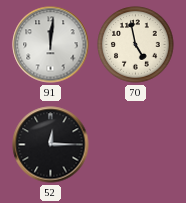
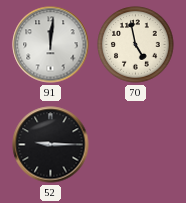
52: 12:15 -> 9:15
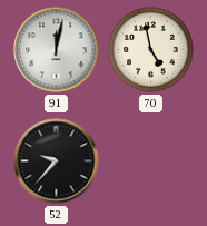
91: 12:01 -> 12:02
52: 9:15 -> 9:37
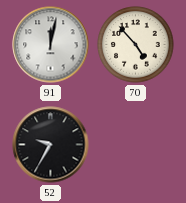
70: 4:58 -> 4:53
52: 9:37 -> 9:35
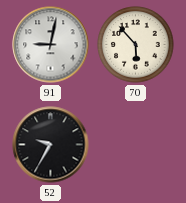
91: 12:02 -> 9:02
70: 4:53 -> 5:53
